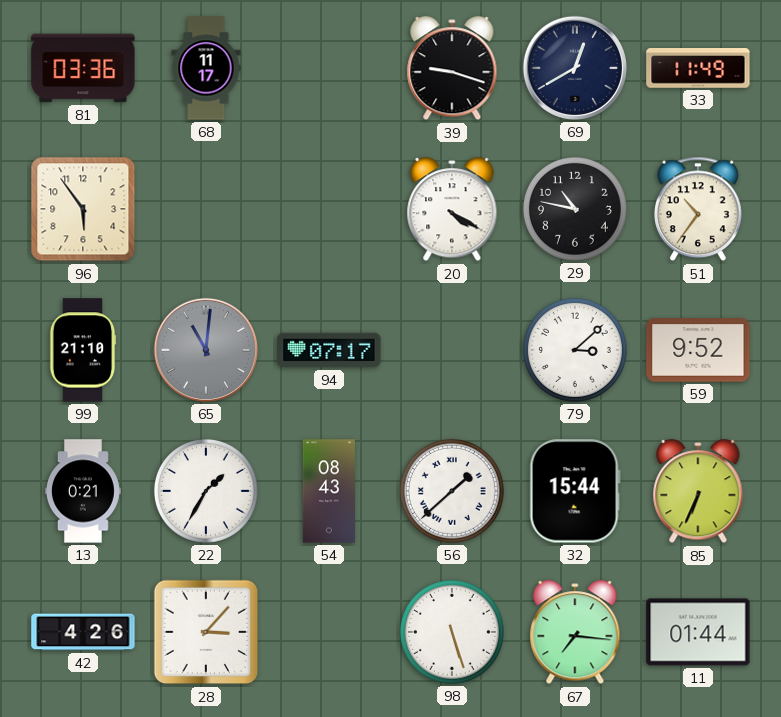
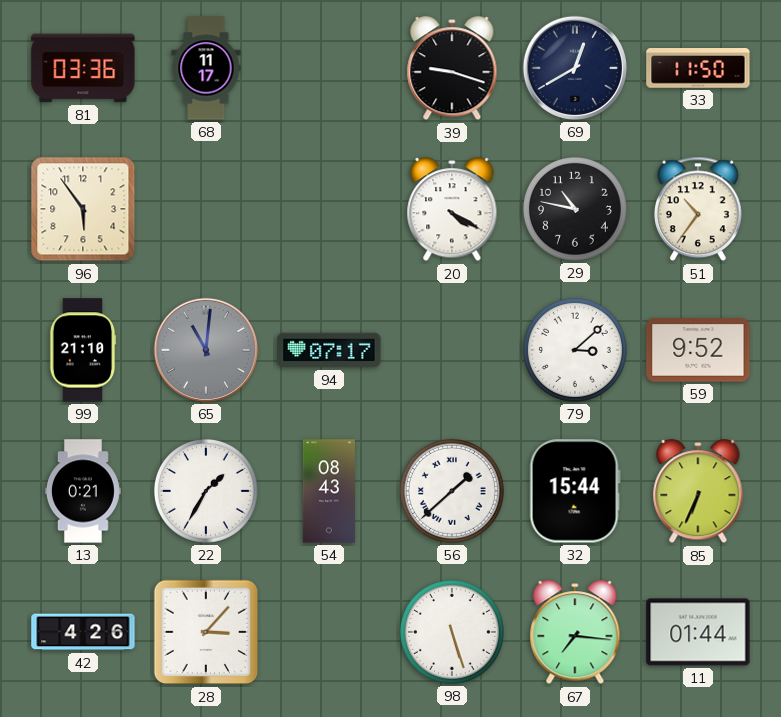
33: 11:49 -> 11:50
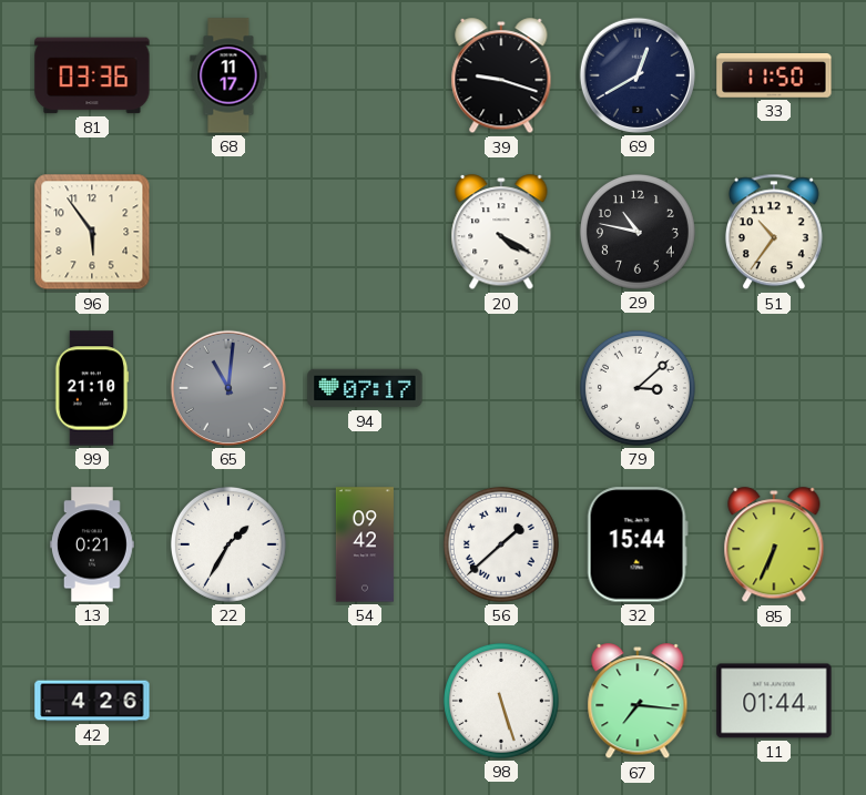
59: 9:52 -> none
54: 08:43 -> 09:42
28: 3:07 -> none
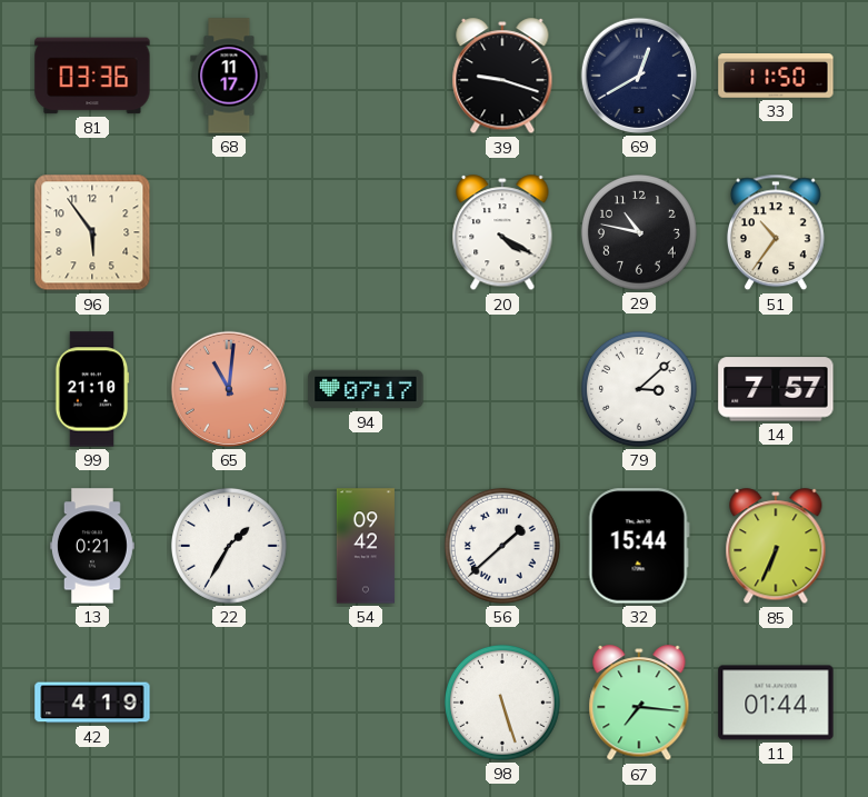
65 dial: grey -> salmon
14: none -> 7:57
42: 4:26 -> 4:19
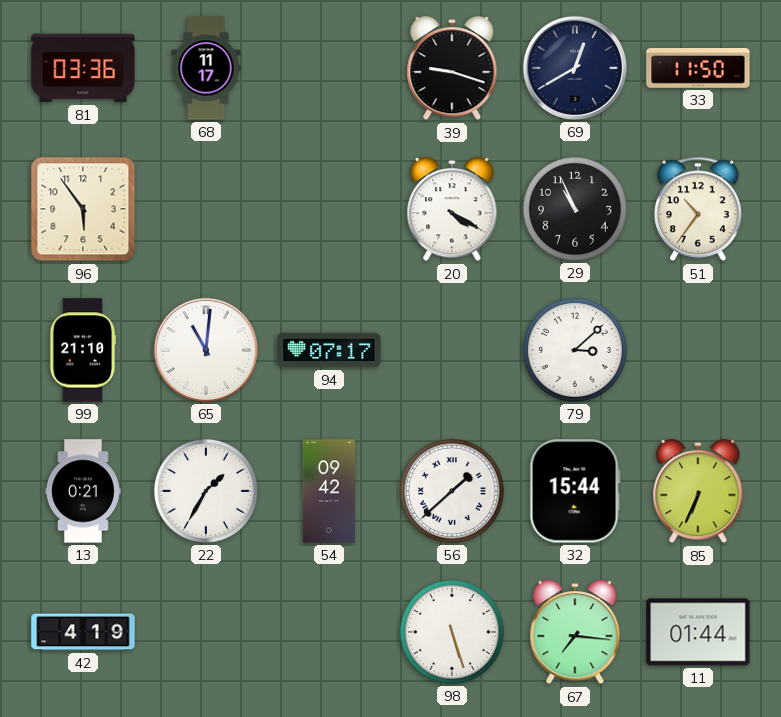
29: 10:47 -> 10:56
65 dial: salmon -> white
14: 7:57 -> none
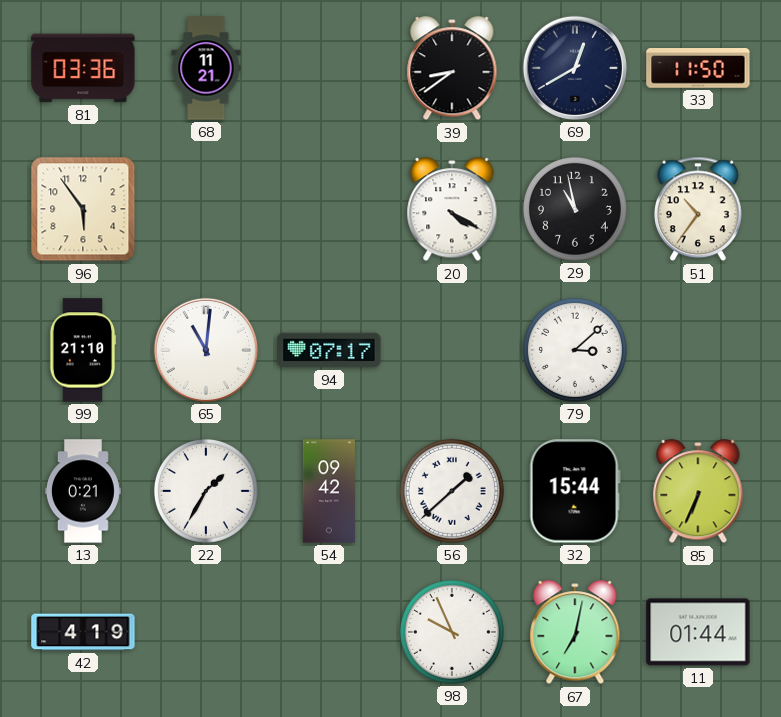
68: 11:17 -> 11:21
39: 9:18 -> 8:39
29: 10:56 -> 10:58
98: 5:27 -> 9:56
67: 7:16 -> 7:02
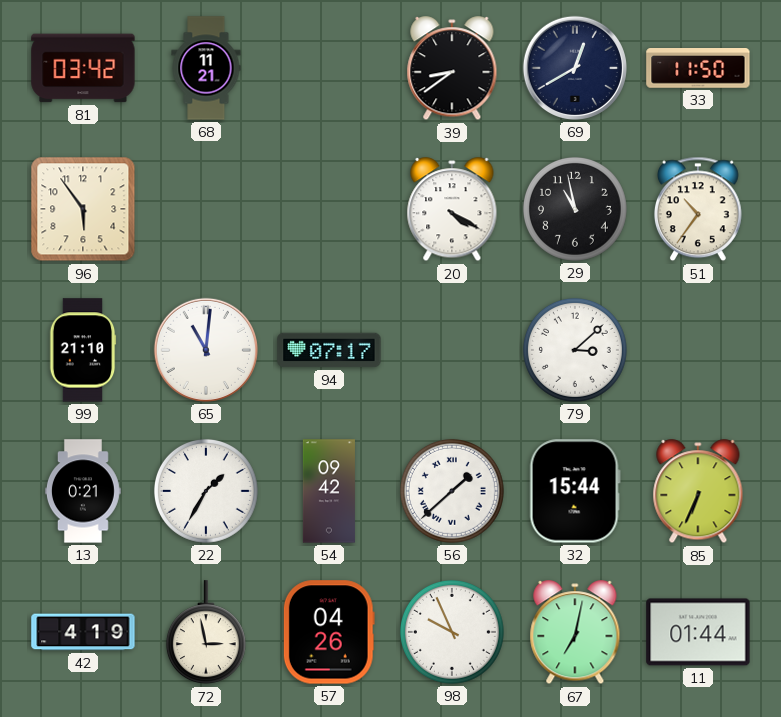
81: 03:36 -> 03:42
72: none -> 2:58
57: none -> 04:26
